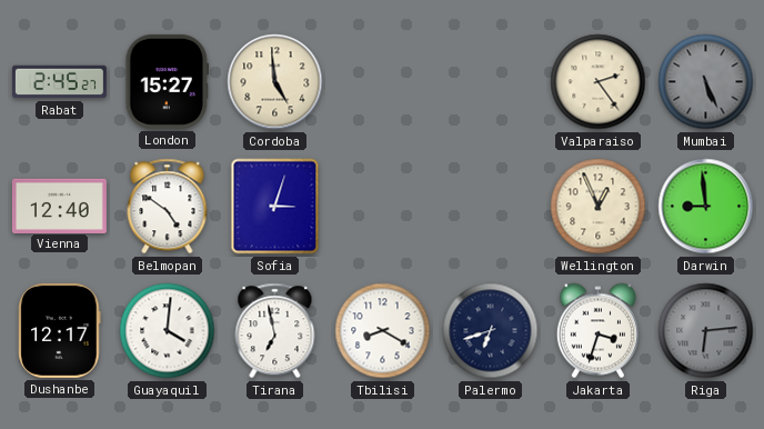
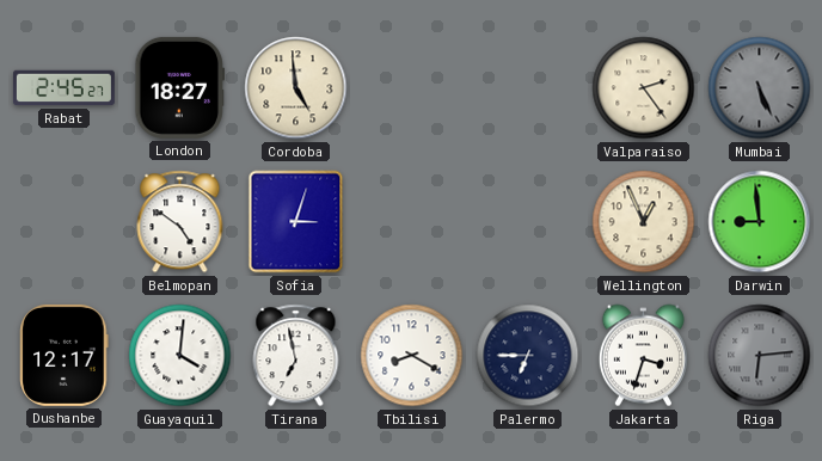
London: 15:27 -> 18:27
Vienna: 12:40 -> none
Palermo: 6:42 -> 6:45
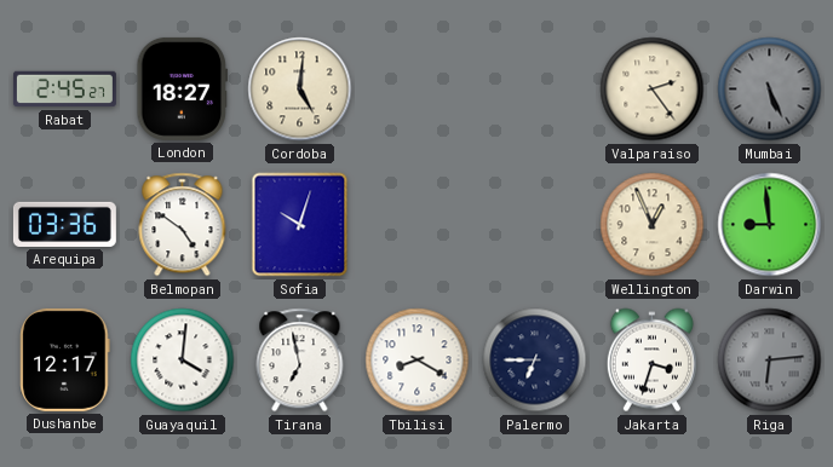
Cordoba: 4:59 -> 5:01
Arequipa: none -> 03:36
Sofia: 3:03 -> 10:03
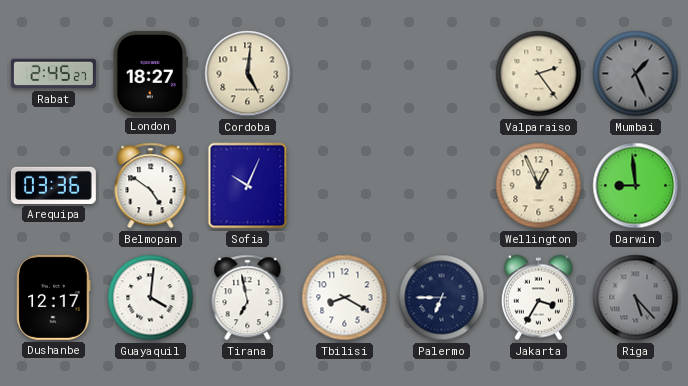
Mumbai: 5:26 -> 1:26
Sofia: 10:03 -> 10:04
Jakarta: 3:33 -> 3:35
Riga: 6:14 -> 5:23
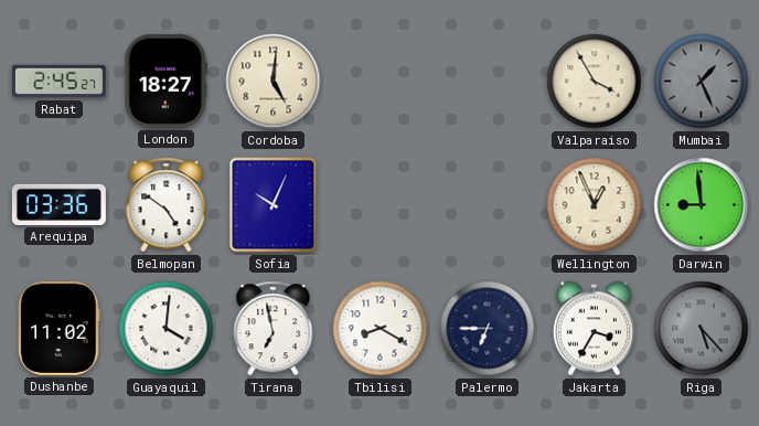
Valparaiso: 2:24 -> 3:55
Dushanbe: 12:17 -> 11:02
